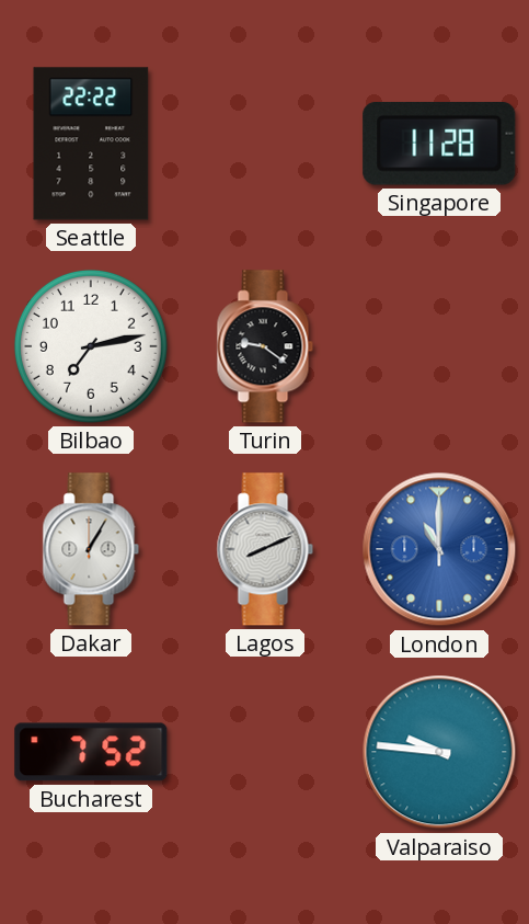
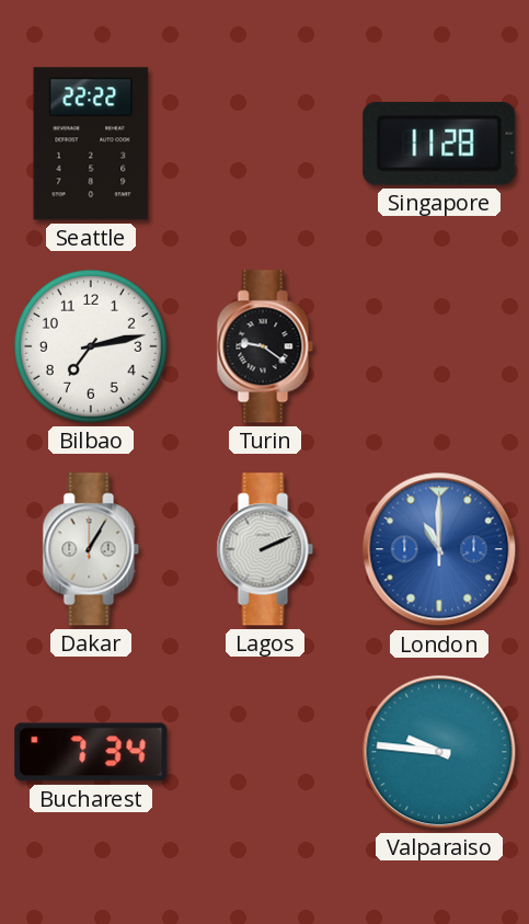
Lagos: 8:11 -> 2:11
Bucharest: 7:52 -> 7:34
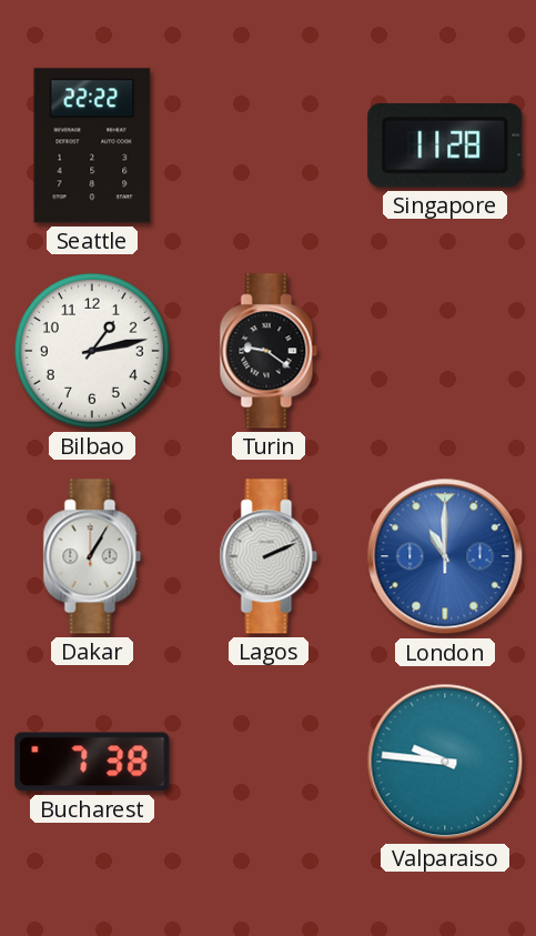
Bilbao: 7:13 -> 1:13
Bucharest: 7:34 -> 7:38
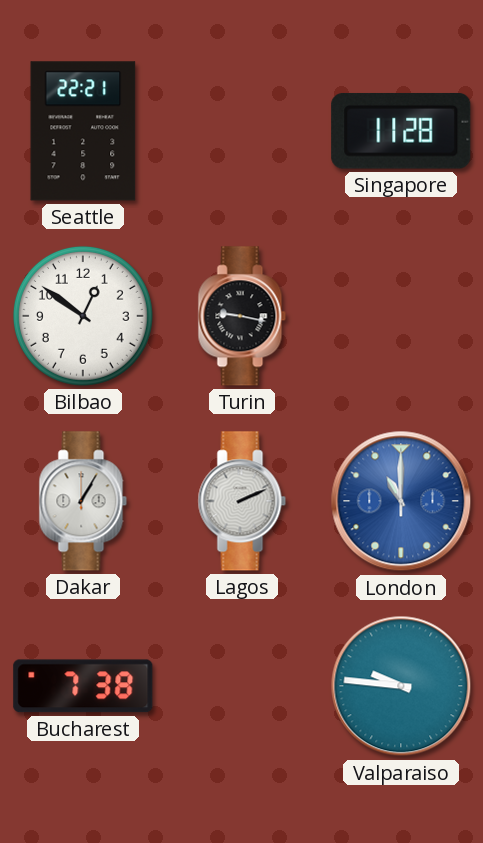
Seattle: 22:22 -> 22:21
Bilbao: 1:13 -> 12:51
Turin: 9:21 -> 9:17
